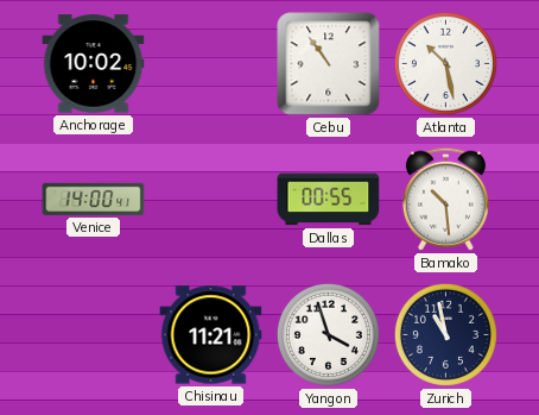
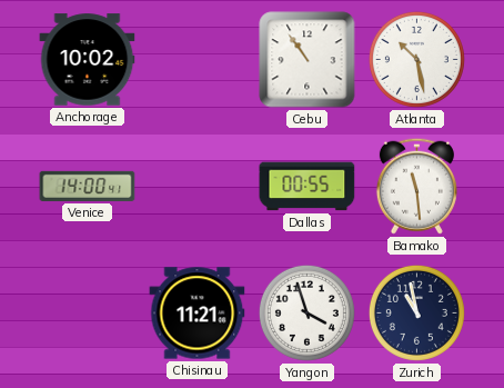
Bamako: 10:29 -> 11:29
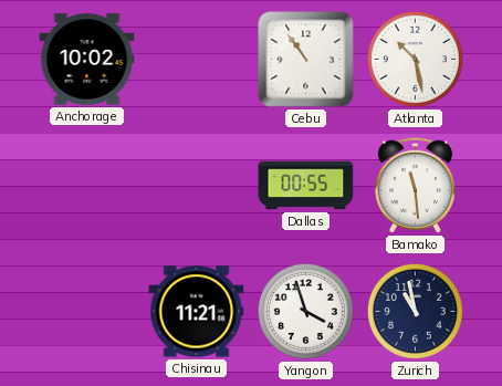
Venice: 14:00 -> none
